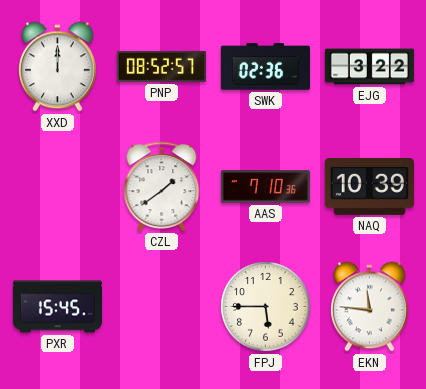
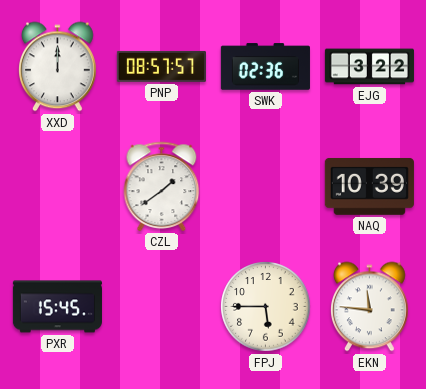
PNP: 08:52 -> 08:57
AAS: 7:10 -> none
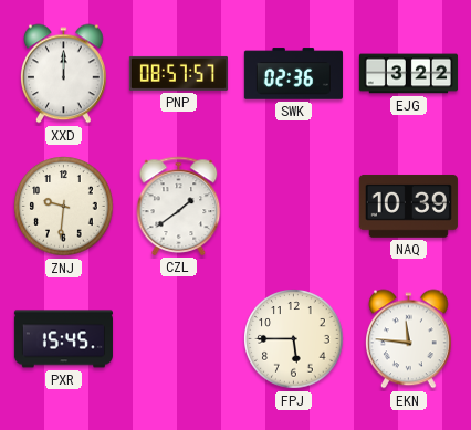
ZNJ: none -> 9:31
